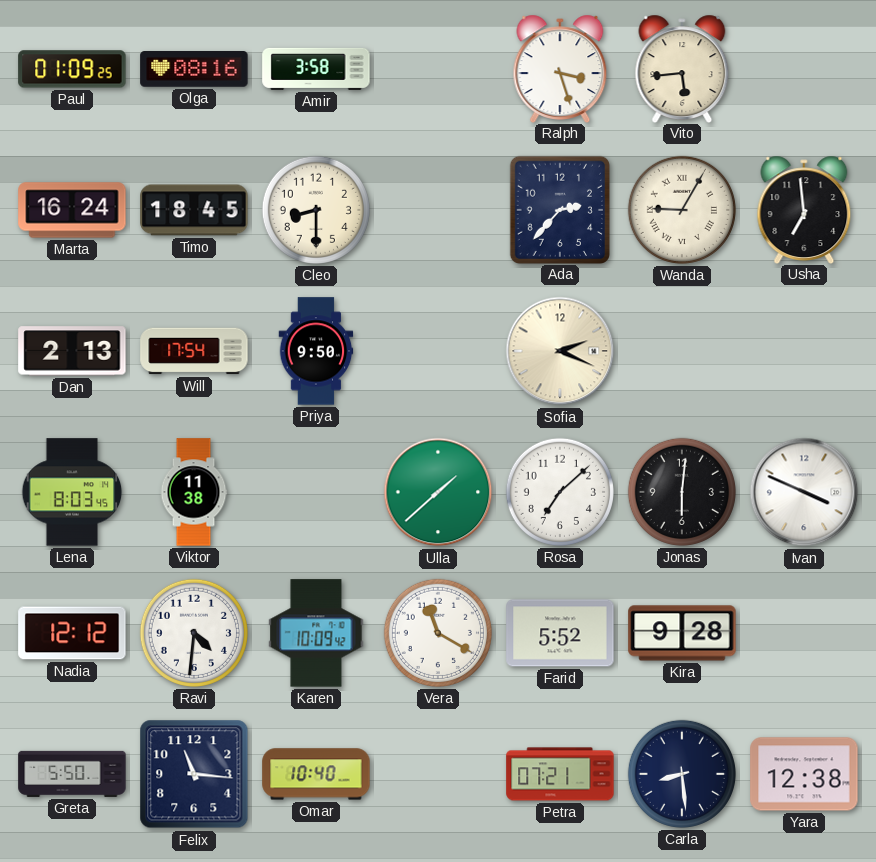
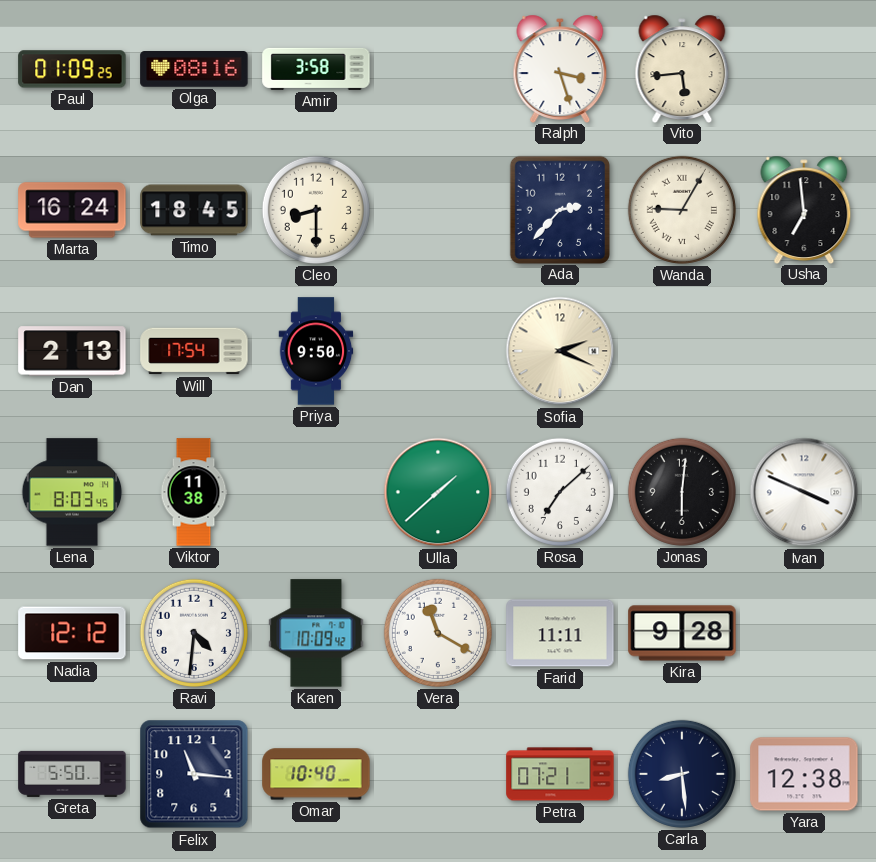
Farid: 5:52 -> 11:11
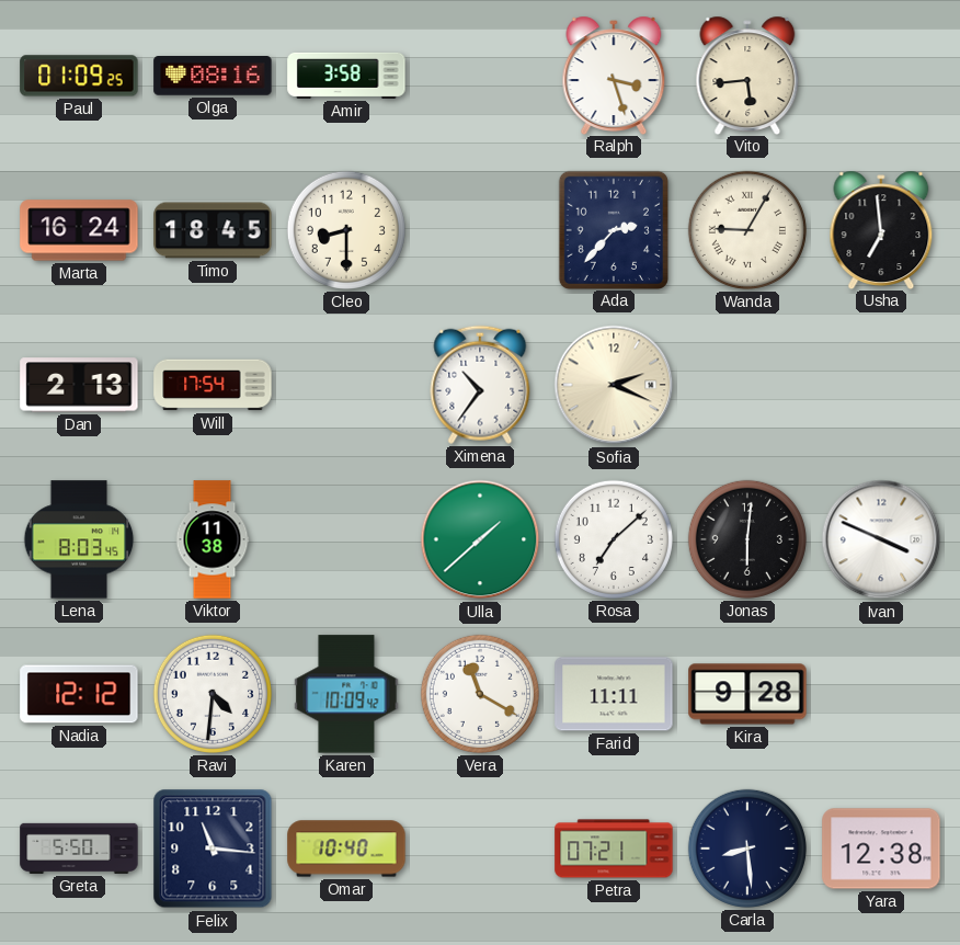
Priya: 9:50 -> none
Ximena: none -> 10:36
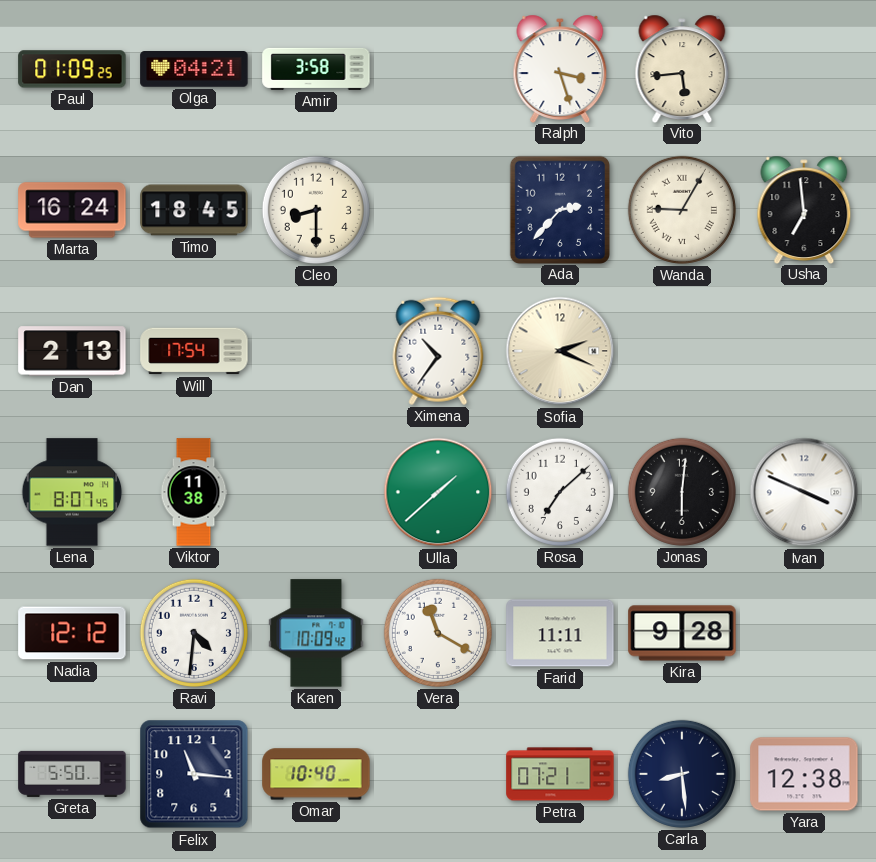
Olga: 08:16 -> 04:21
Lena: 8:03 -> 8:07
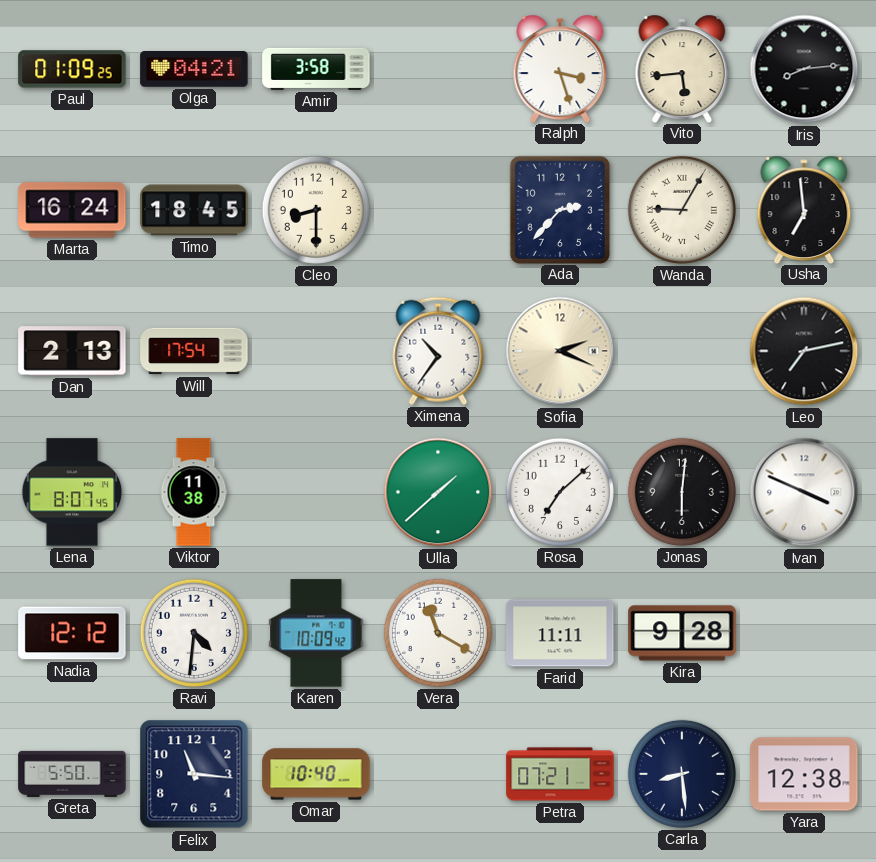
Iris: none -> 8:14
Leo: none -> 7:13
